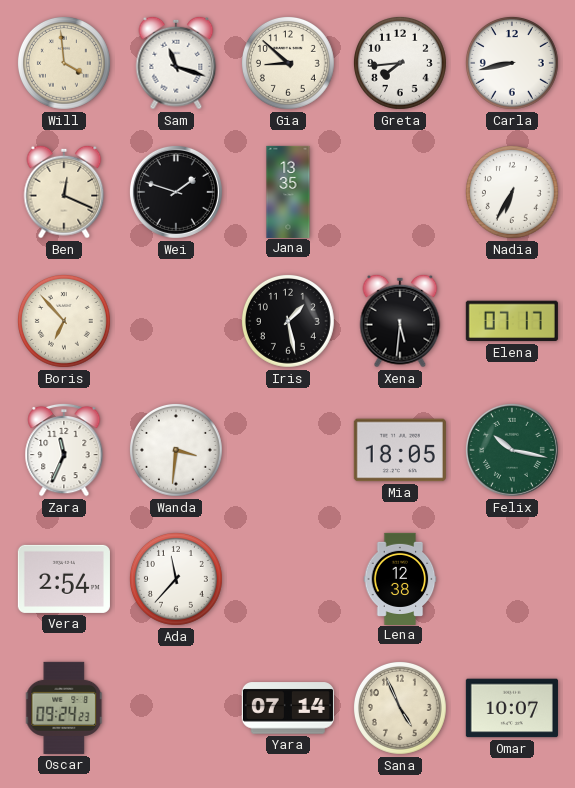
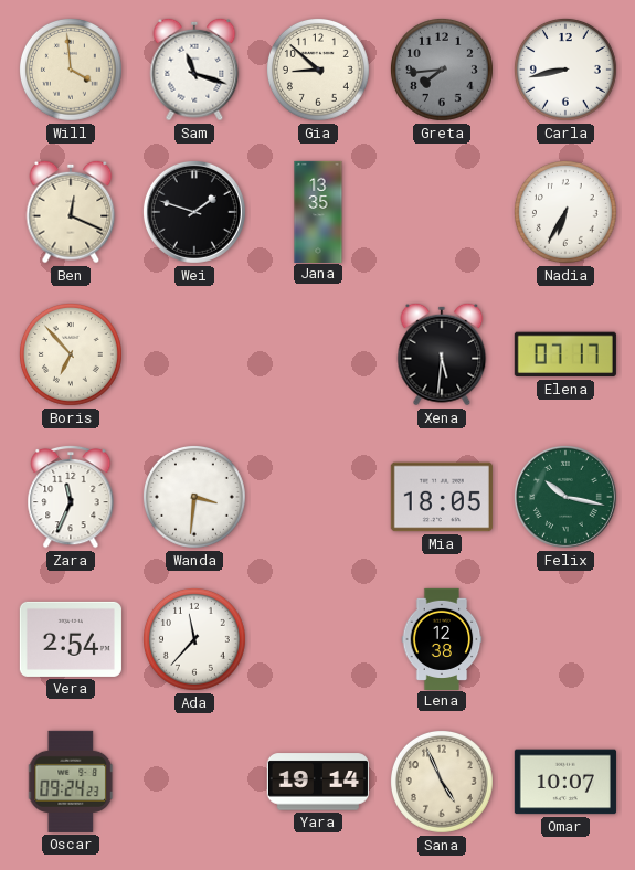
Greta dial: white -> grey
Iris: 1:28 -> none
Yara: 07:14 -> 19:14
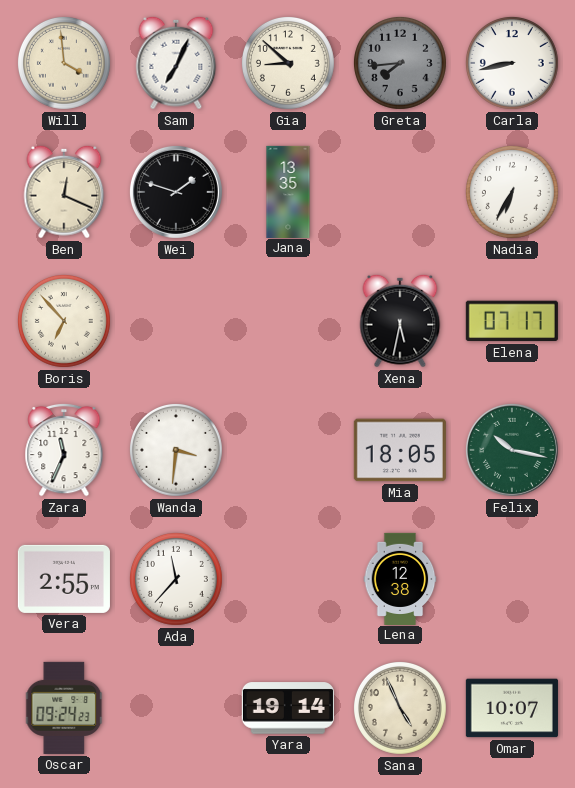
Sam: 11:18 -> 7:04
Xena: 5:31 -> 5:32
Vera: 2:54 -> 2:55
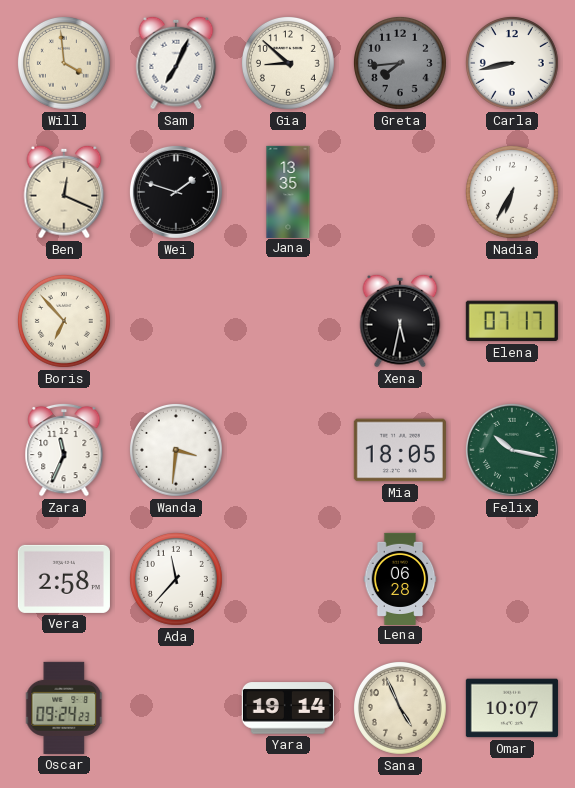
Vera: 2:55 -> 2:58
Lena: 12:38 -> 06:28
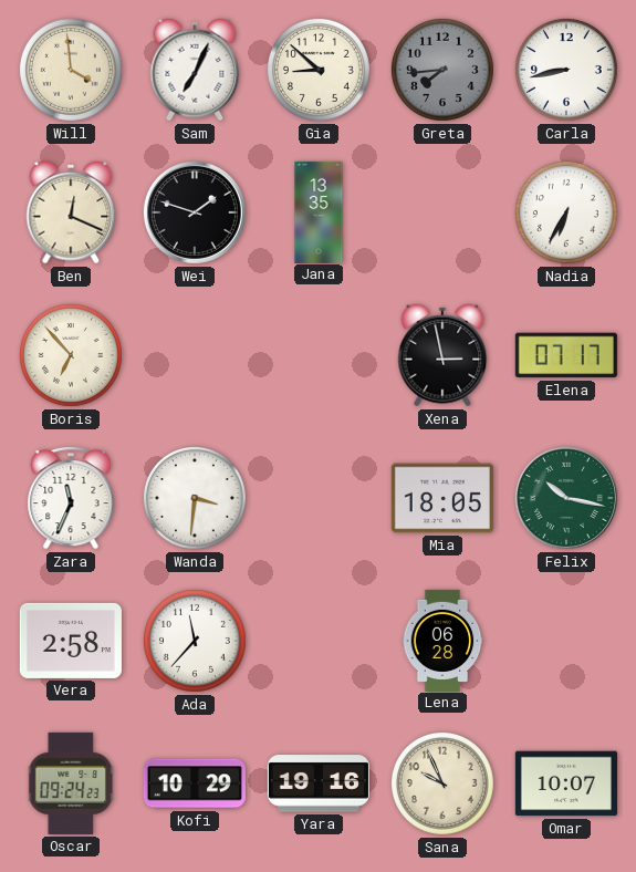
Xena: 5:32 -> 2:58
Kofi: none -> 10:29
Yara: 19:14 -> 19:16
Sana: 4:56 -> 9:56
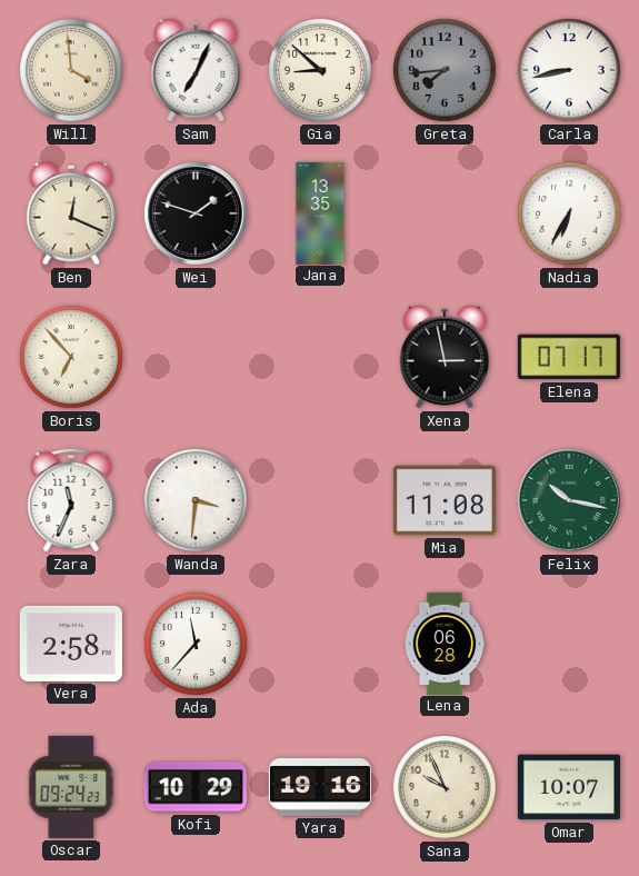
Mia: 18:05 -> 11:08
